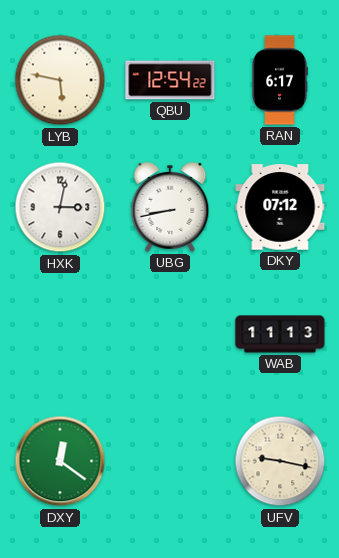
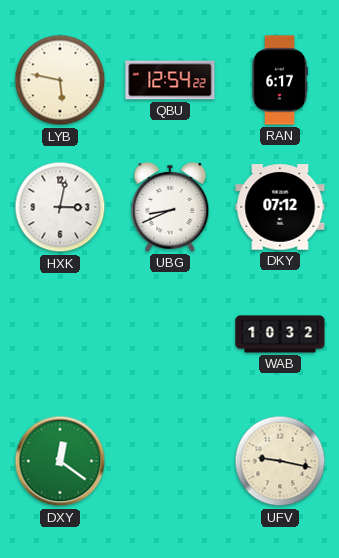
UBG: 8:43 -> 8:41
WAB: 11:13 -> 10:32
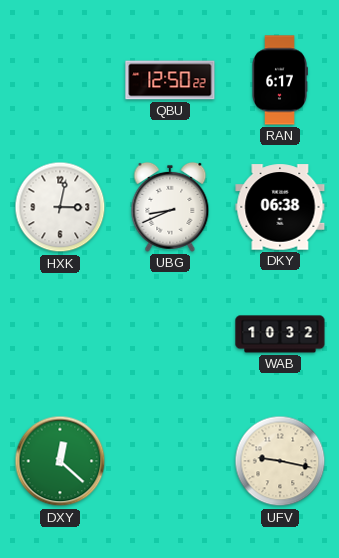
LYB: 5:47 -> none
QBU: 12:54 -> 12:50
DKY: 07:12 -> 06:38
DXY: 12:21 -> 12:22
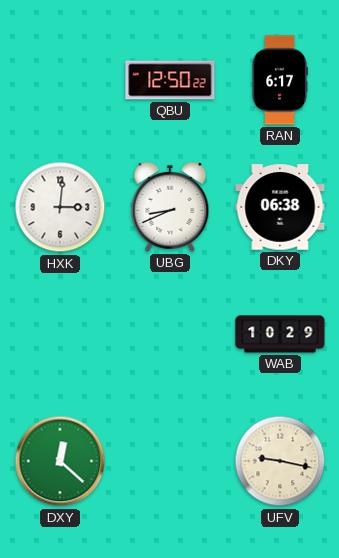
HXK: 3:02 -> 3:01
WAB: 10:32 -> 10:29
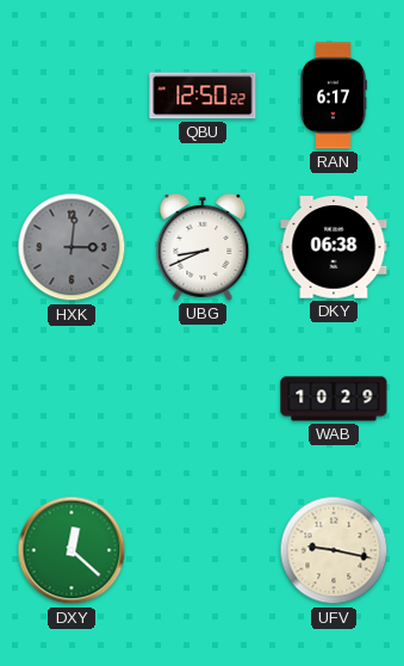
HXK dial: white -> grey
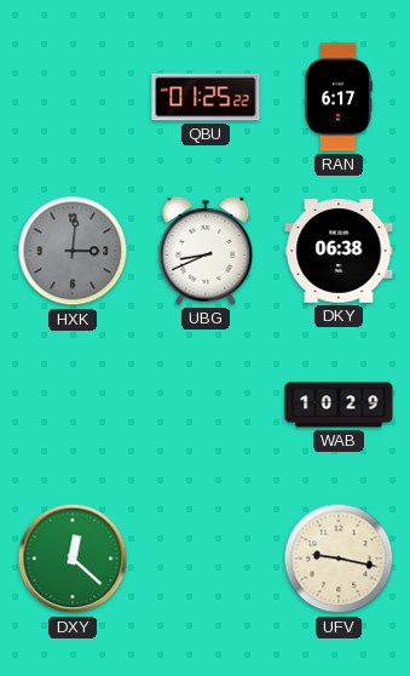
QBU: 12:50 -> 01:25
